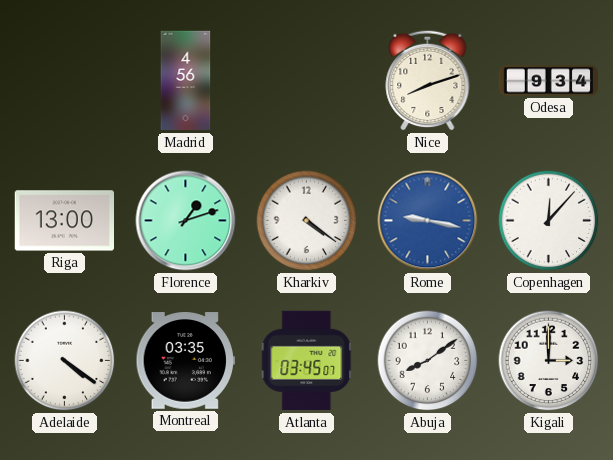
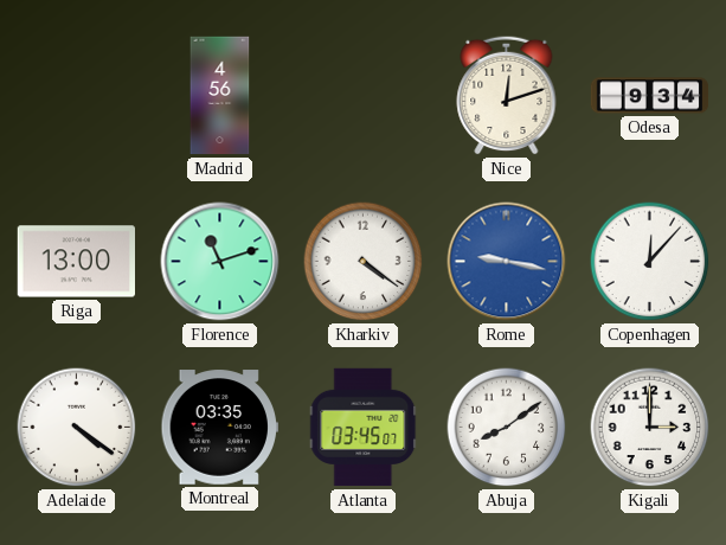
Nice: 8:12 -> 12:12
Florence: 1:12 -> 11:12
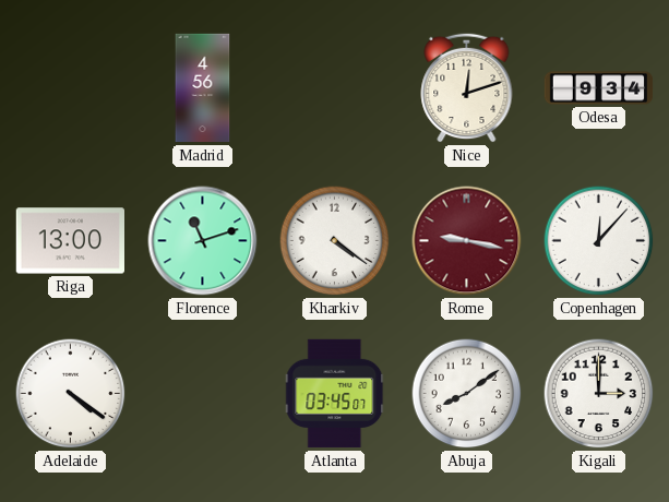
Rome dial: blue -> burgundy
Montreal: 03:35 -> none
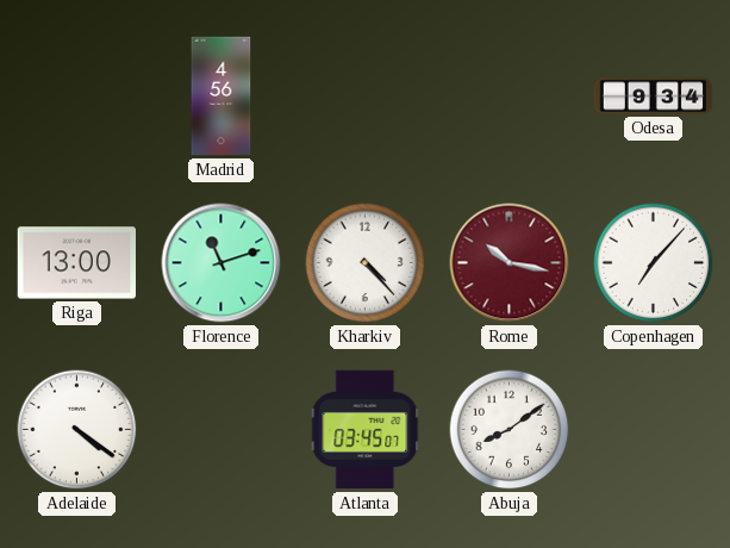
Nice: 12:12 -> none
Kharkiv: 4:21 -> 4:23
Rome: 9:17 -> 10:17
Copenhagen: 12:07 -> 7:07
Kigali: 3:00 -> none
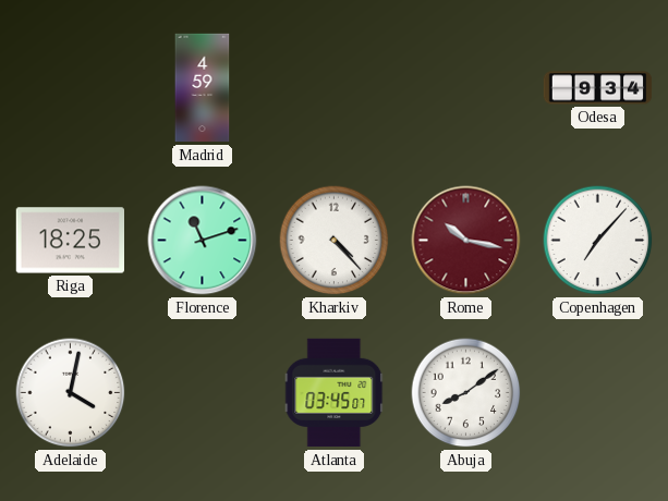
Madrid: 4:56 -> 4:59
Riga: 13:00 -> 18:25
Adelaide: 4:21 -> 4:02
